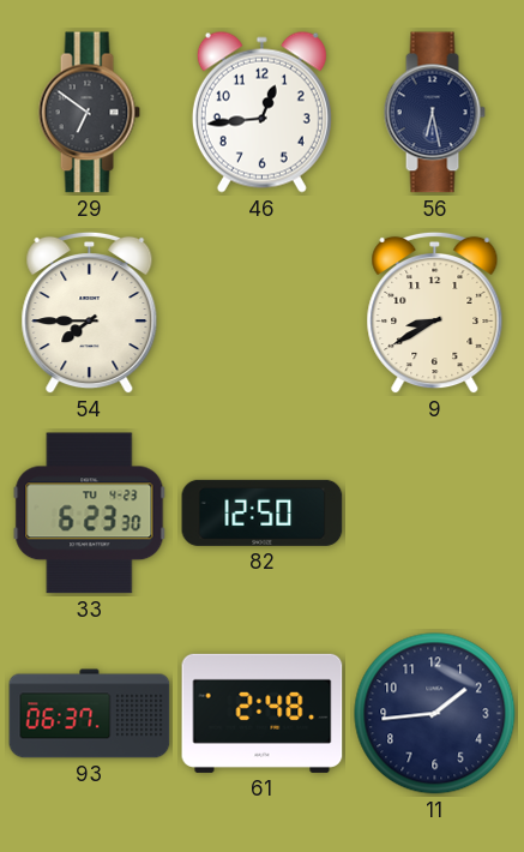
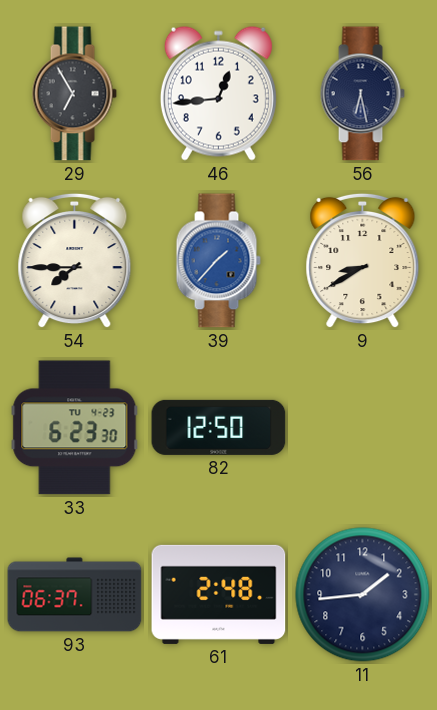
29: 6:51 -> 6:55
39: none -> 1:37
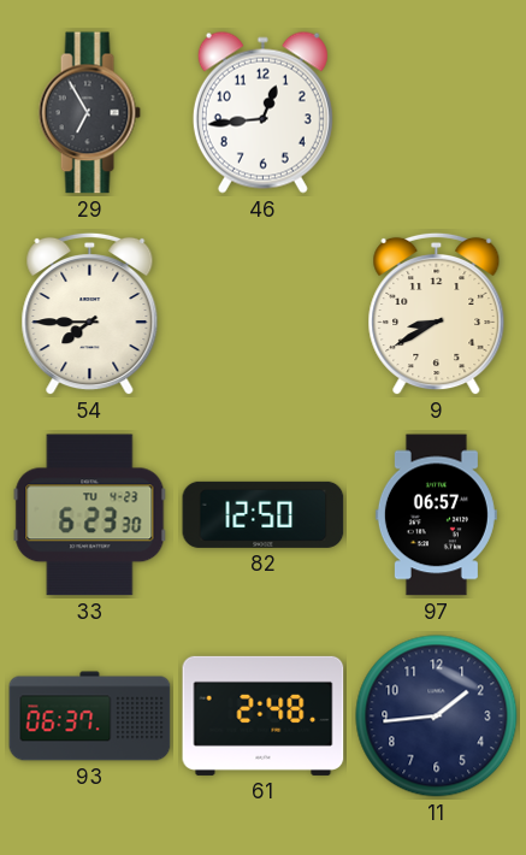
56: 6:28 -> none
39: 1:37 -> none
97: none -> 06:57
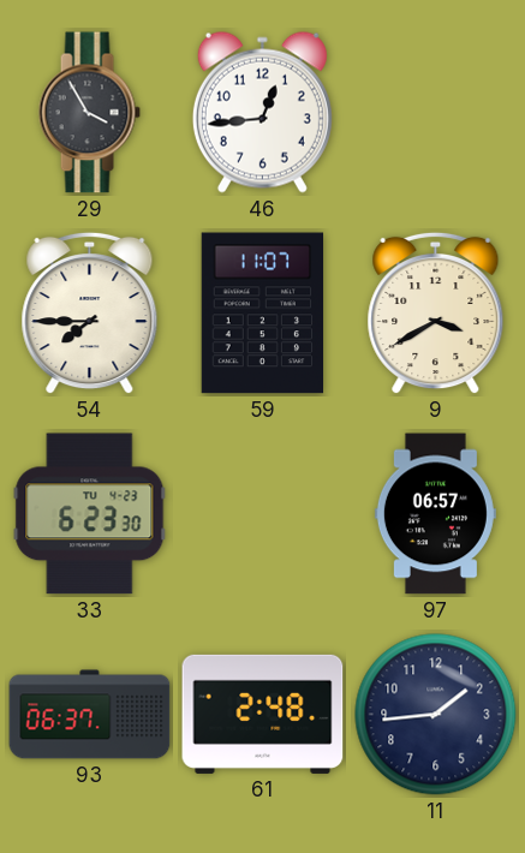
29: 6:55 -> 3:55
59: none -> 11:07
9: 8:40 -> 3:40
82: 12:50 -> none
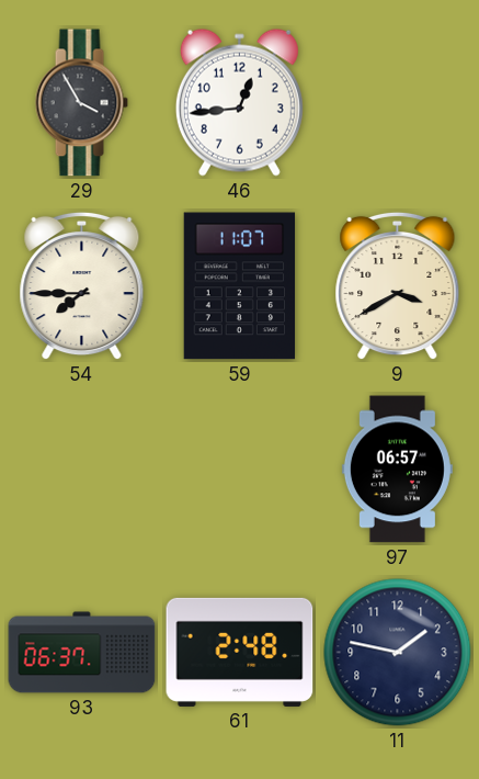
33: 6:23 -> none
11: 1:44 -> 1:47
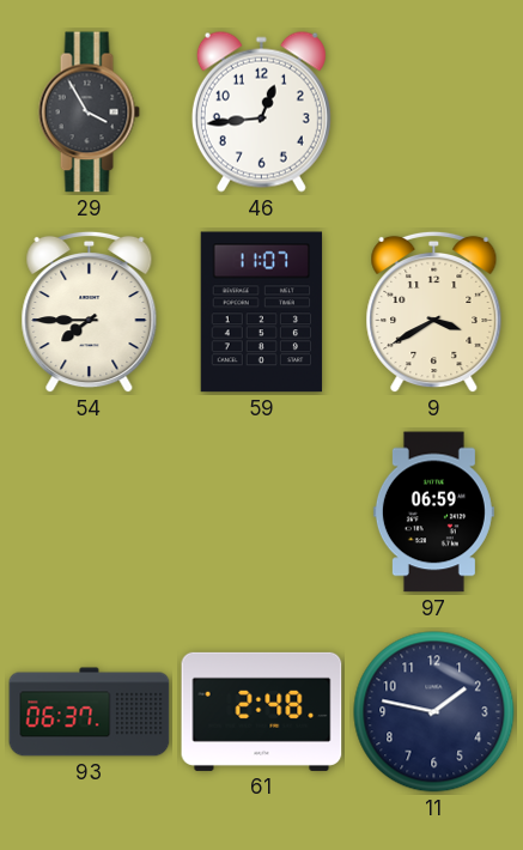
97: 06:57 -> 06:59
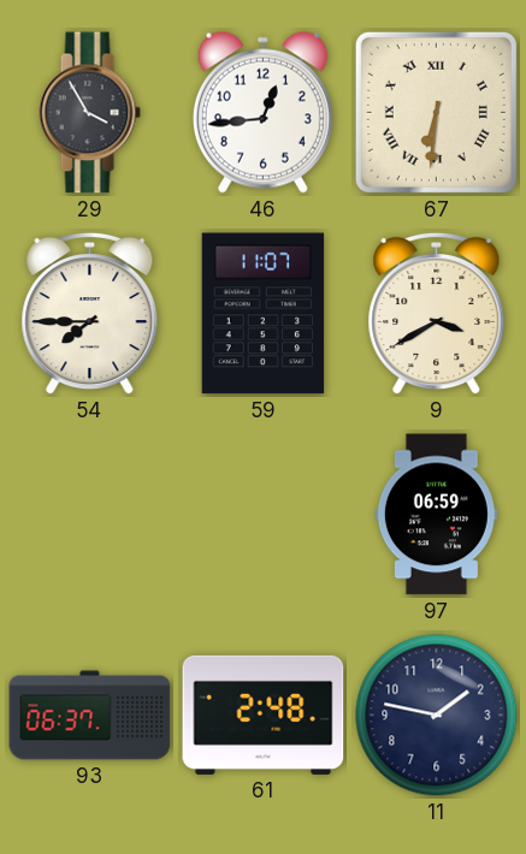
67: none -> 6:31
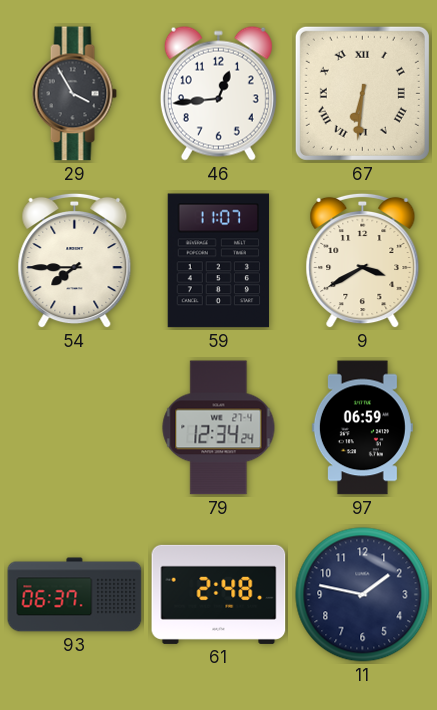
79: none -> 12:34
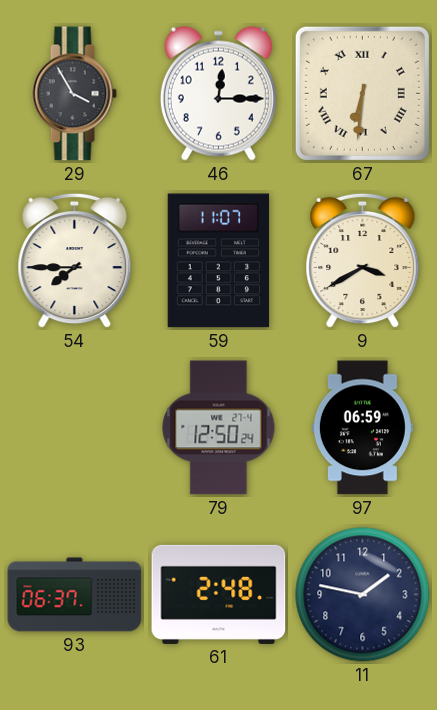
46: 12:44 -> 12:15
79: 12:34 -> 12:50
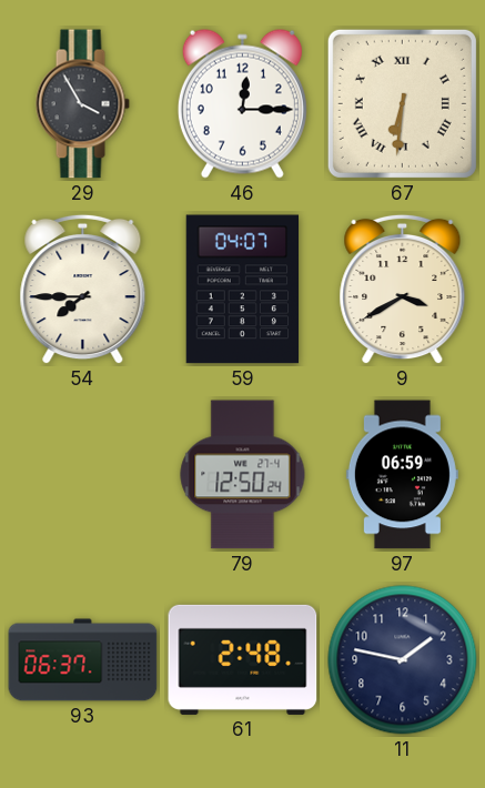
59: 11:07 -> 04:07
